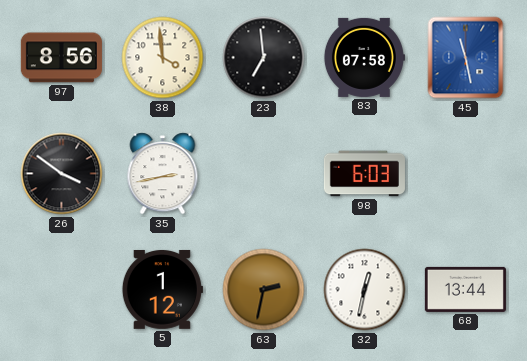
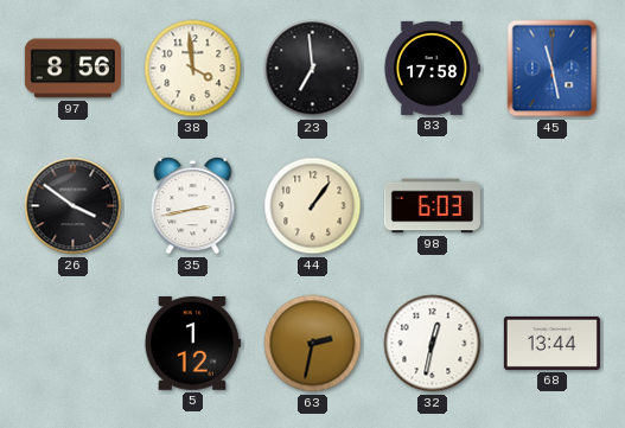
83: 07:58 -> 17:58
44: none -> 1:06
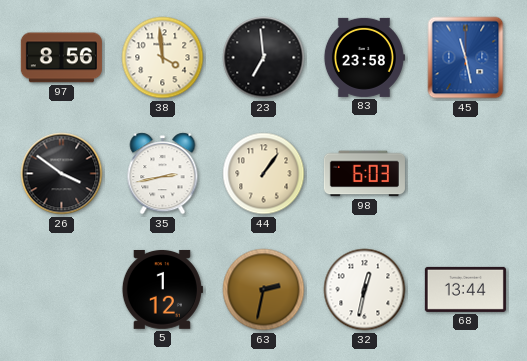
83: 17:58 -> 23:58
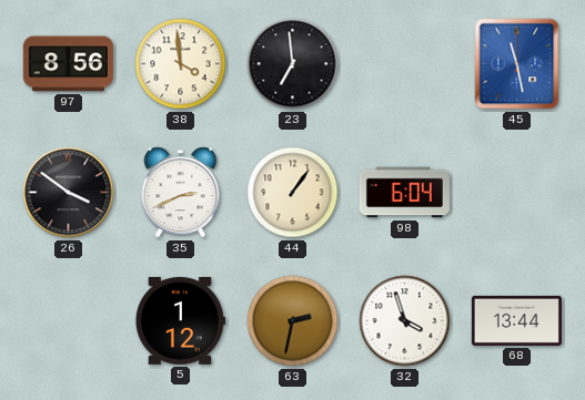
83: 23:58 -> none
35: 2:43 -> 2:41
98: 6:03 -> 6:04
32: 12:32 -> 3:57
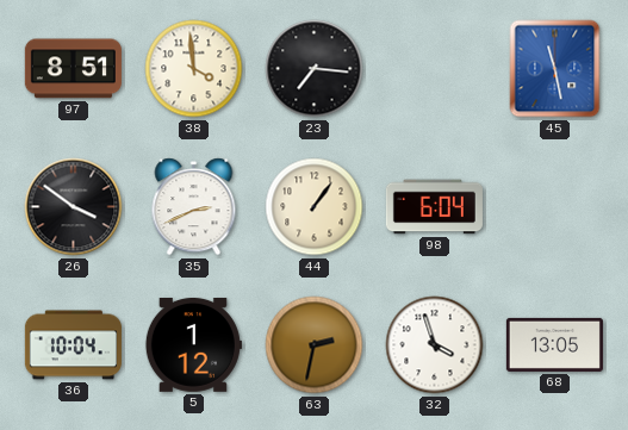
97: 8:56 -> 8:51
23: 6:59 -> 7:16
36: none -> 10:04
68: 13:44 -> 13:05
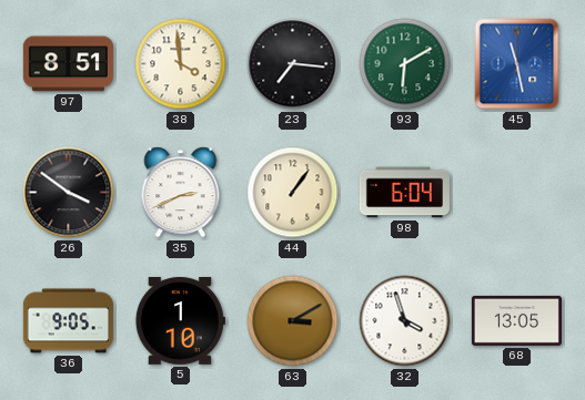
93: none -> 6:10
36: 10:04 -> 9:05
5: 1:12 -> 1:10
63: 2:32 -> 3:10
